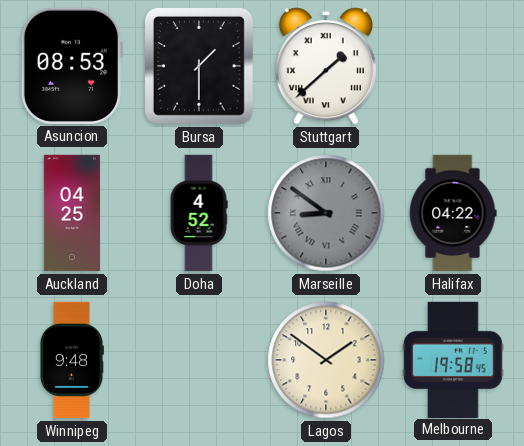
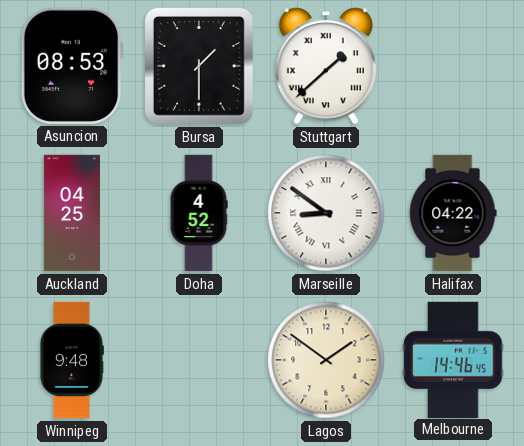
Marseille dial: grey -> white
Melbourne: 19:58 -> 14:46
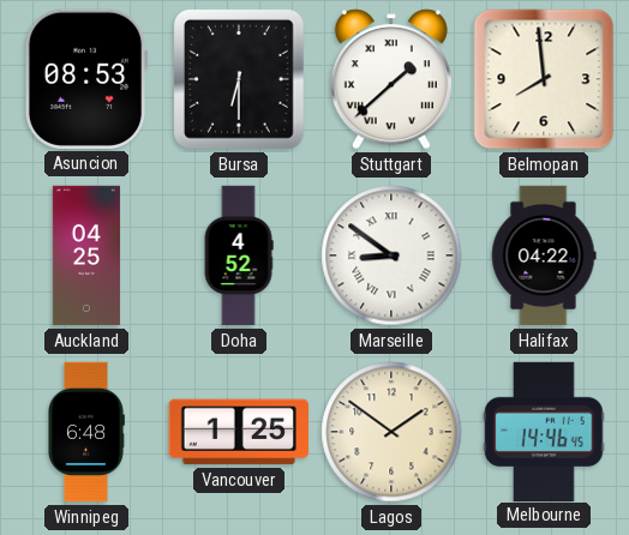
Bursa: 1:30 -> 6:30
Belmopan: none -> 7:59
Winnipeg: 9:48 -> 6:48
Vancouver: none -> 1:25
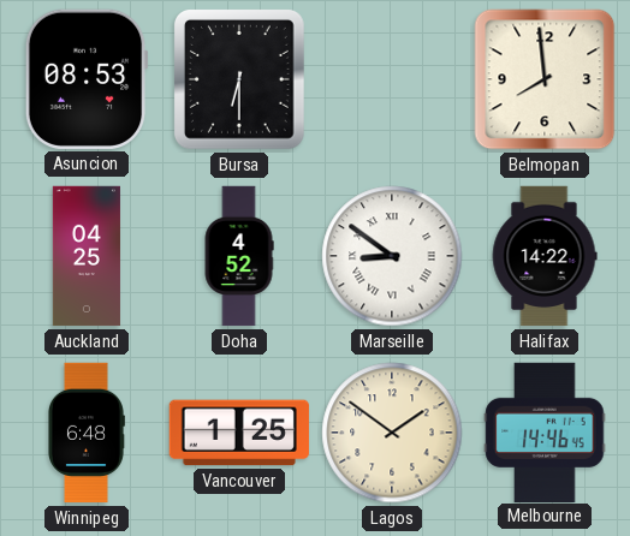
Stuttgart: 1:38 -> none
Halifax: 04:22 -> 14:22
